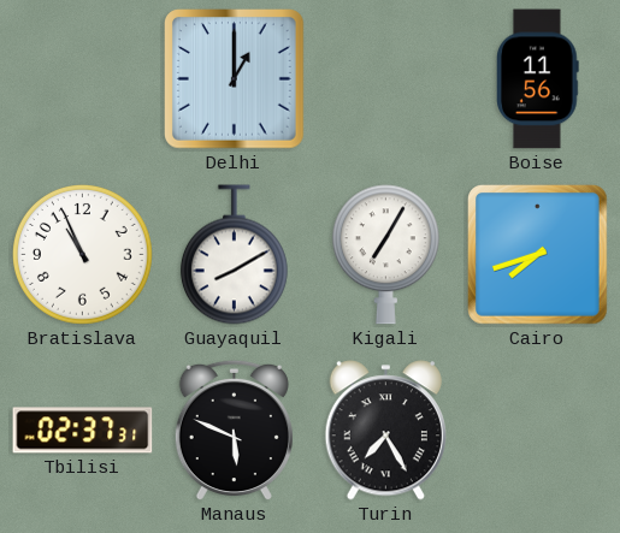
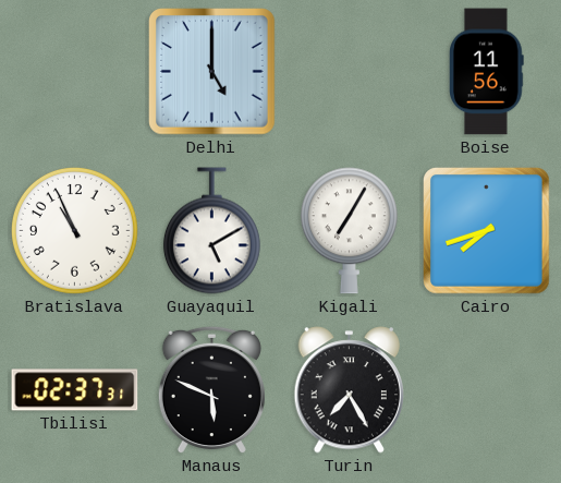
Delhi: 1:00 -> 5:00
Guayaquil: 8:10 -> 5:10
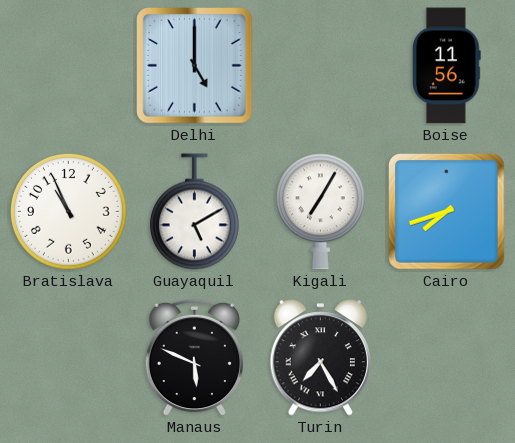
Tbilisi: 02:37 -> none
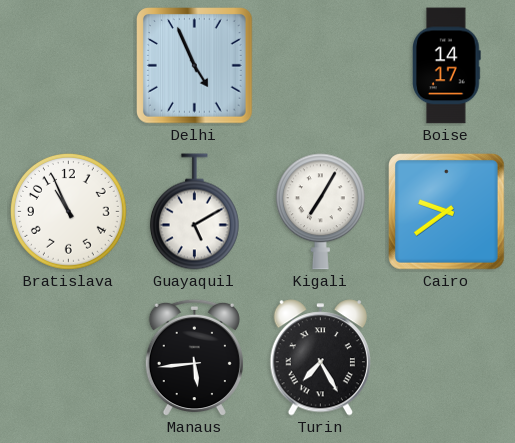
Delhi: 5:00 -> 4:56
Boise: 11:56 -> 14:17
Cairo: 7:42 -> 9:39
Manaus: 5:49 -> 5:44
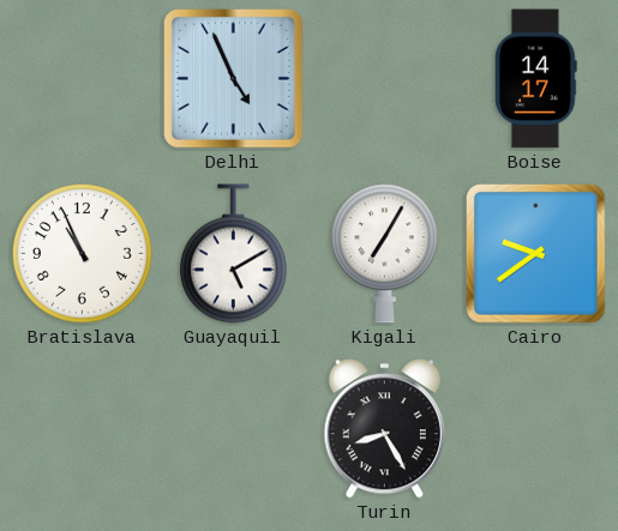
Manaus: 5:44 -> none
Turin: 7:25 -> 8:25
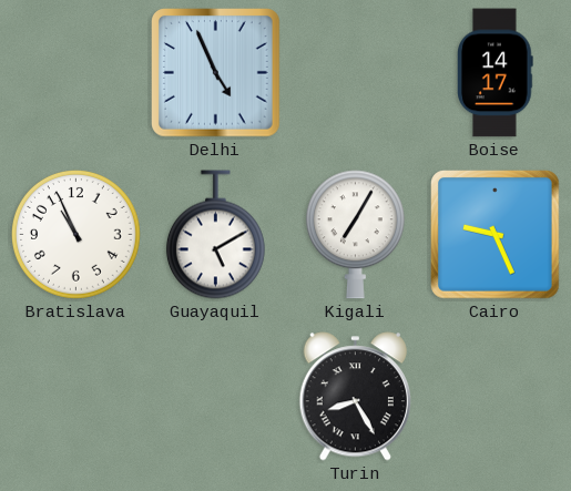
Cairo: 9:39 -> 9:26
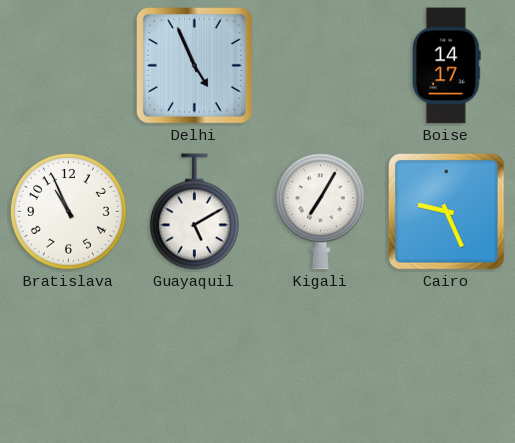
Turin: 8:25 -> none
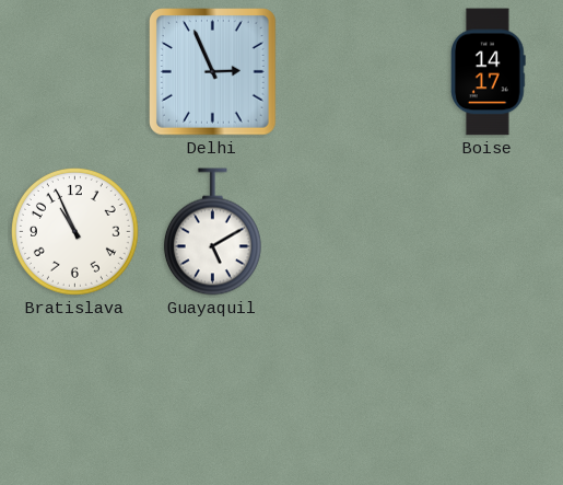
Delhi: 4:56 -> 2:56
Kigali: 7:05 -> none
Cairo: 9:26 -> none
